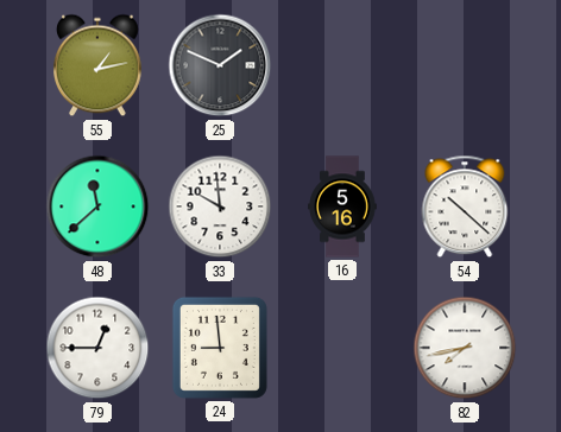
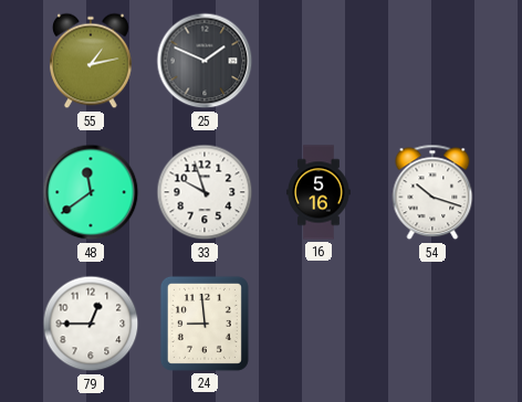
48: 11:38 -> 11:39
33: 9:59 -> 9:57
54: 10:22 -> 10:18
82: 7:43 -> none
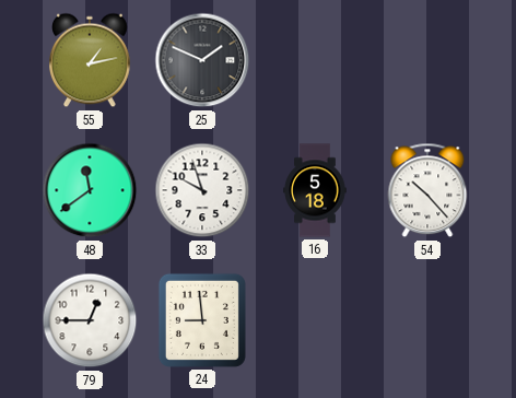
16: 5:16 -> 5:18
54: 10:18 -> 10:23
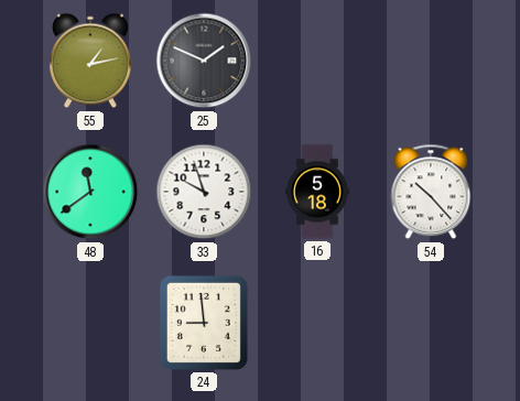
79: 12:45 -> none
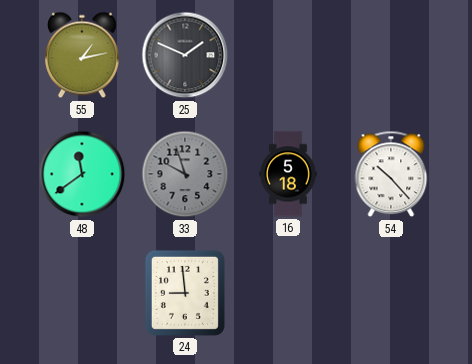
33 dial: white -> grey
